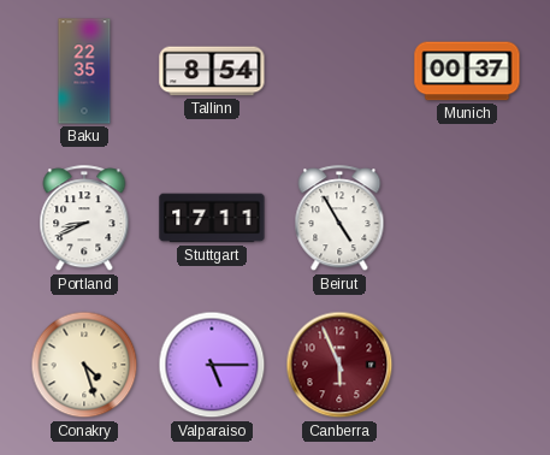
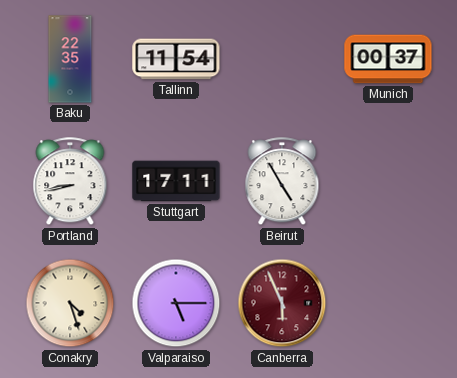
Tallinn: 8:54 -> 11:54
Portland: 8:41 -> 8:43
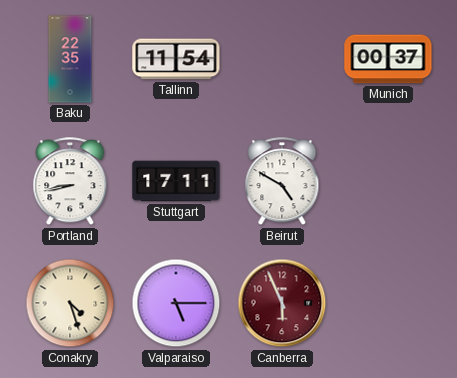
Beirut: 4:55 -> 4:50
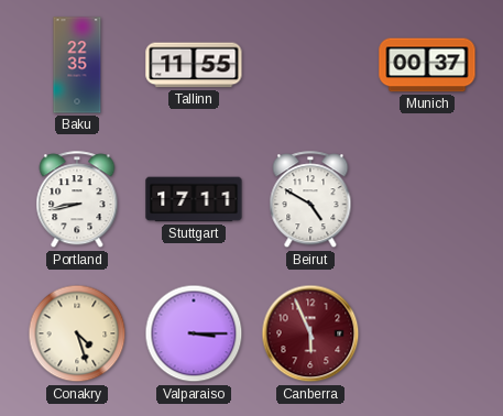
Tallinn: 11:54 -> 11:55
Valparaiso: 5:15 -> 3:15
